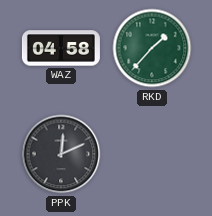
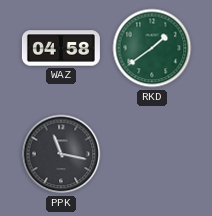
RKD: 1:37 -> 1:39
PPK: 12:11 -> 11:17
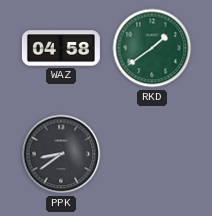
PPK: 11:17 -> 8:39
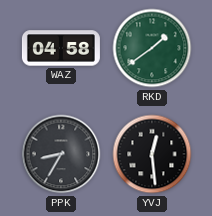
PPK: 8:39 -> 8:35
YVJ: none -> 12:29
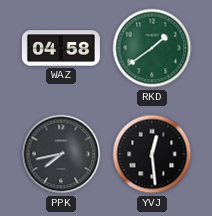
PPK: 8:35 -> 7:43
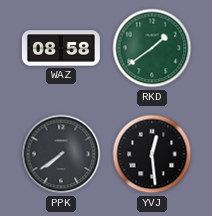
WAZ: 04:58 -> 08:58
PPK: 7:43 -> 7:39
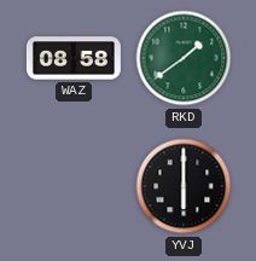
PPK: 7:39 -> none
YVJ: 12:29 -> 6:00
